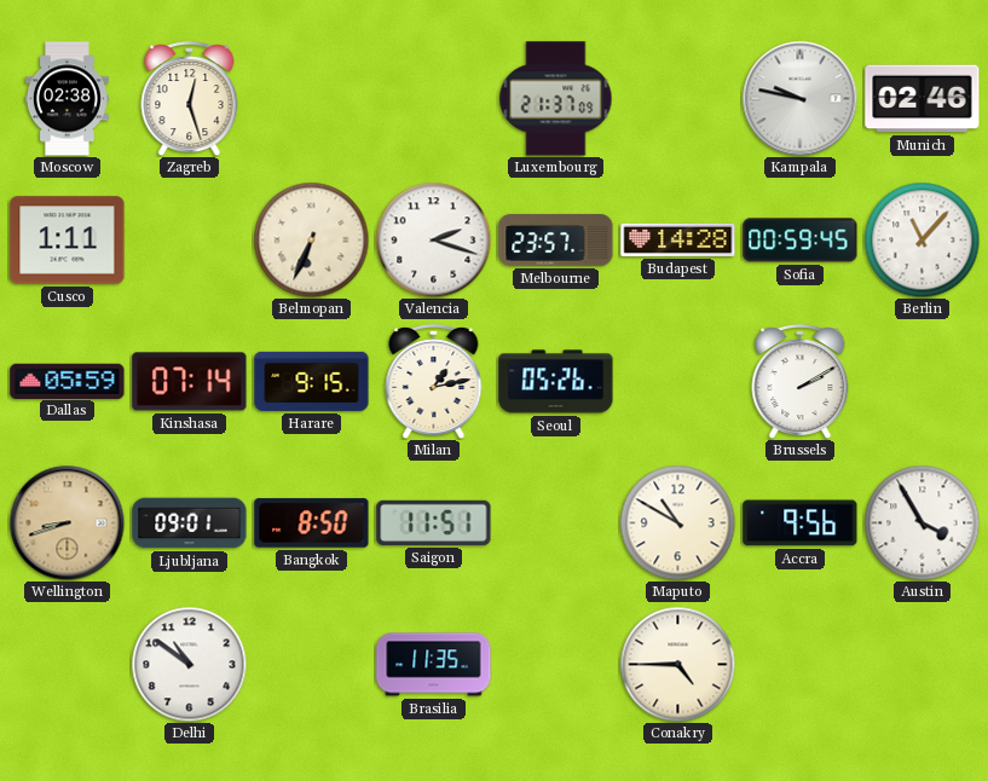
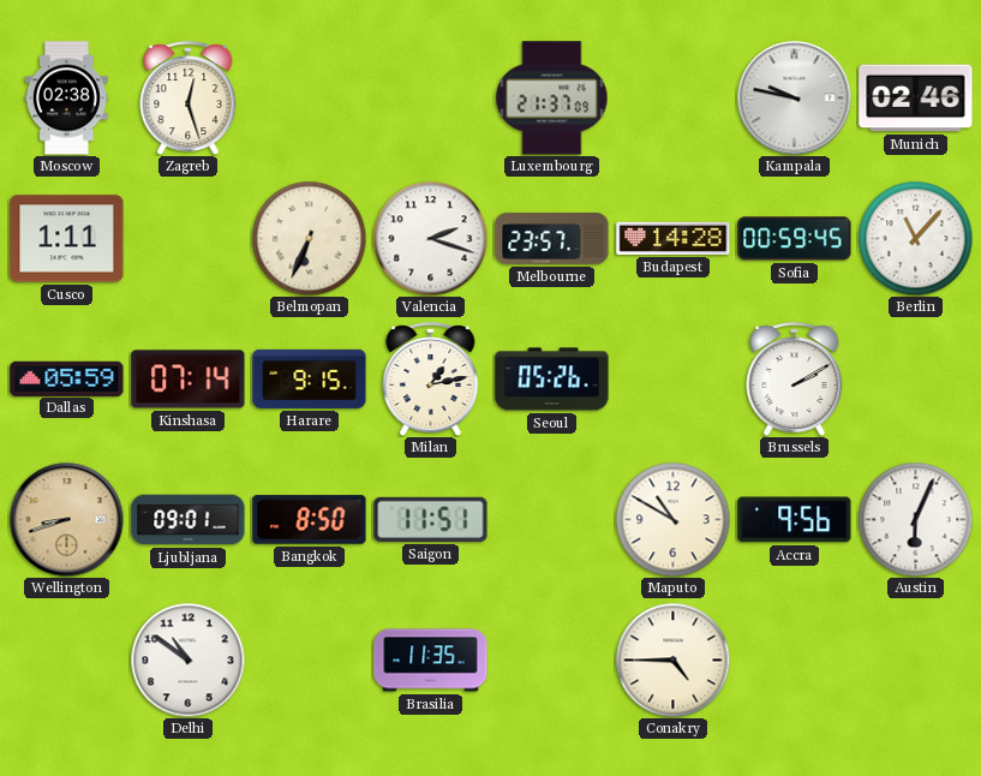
Austin: 3:55 -> 6:04
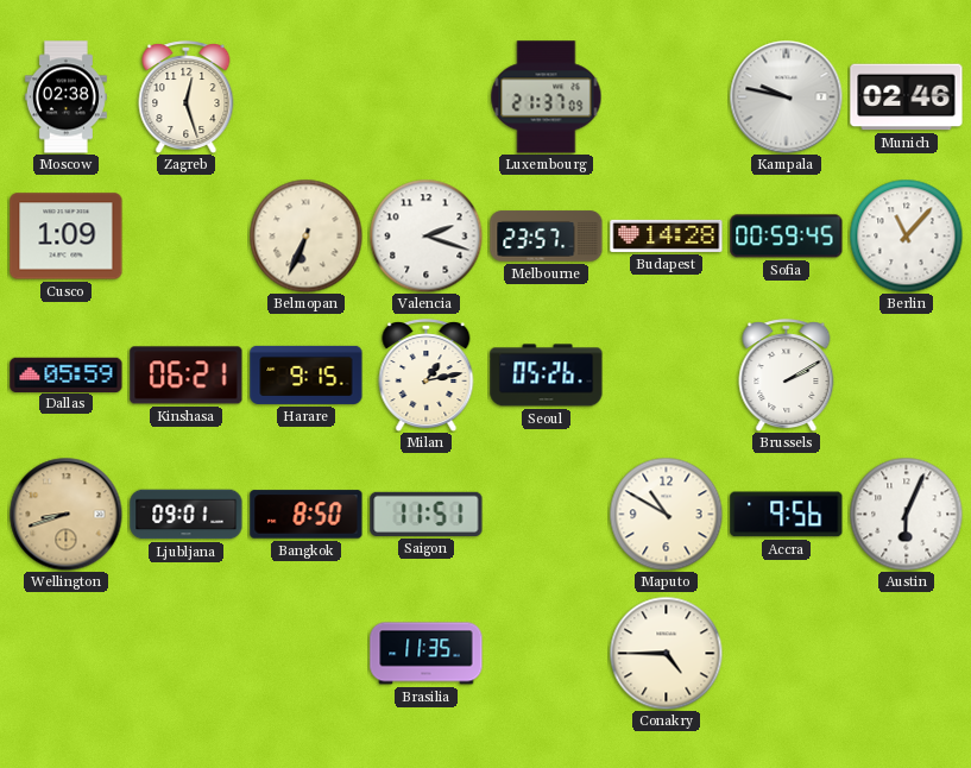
Cusco: 1:11 -> 1:09
Kinshasa: 07:14 -> 06:21
Delhi: 10:51 -> none
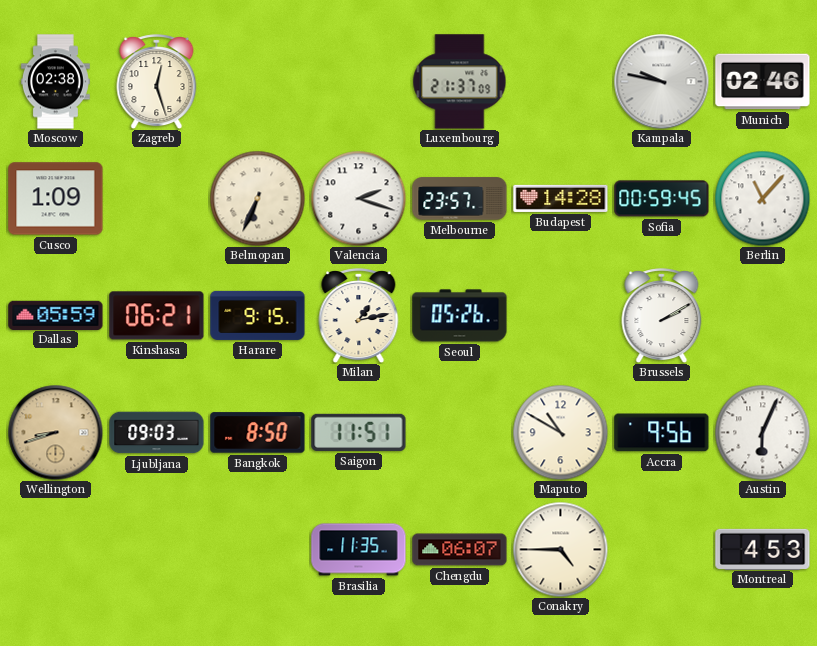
Ljubljana: 09:01 -> 09:03
Chengdu: none -> 06:07
Montreal: none -> 4:53
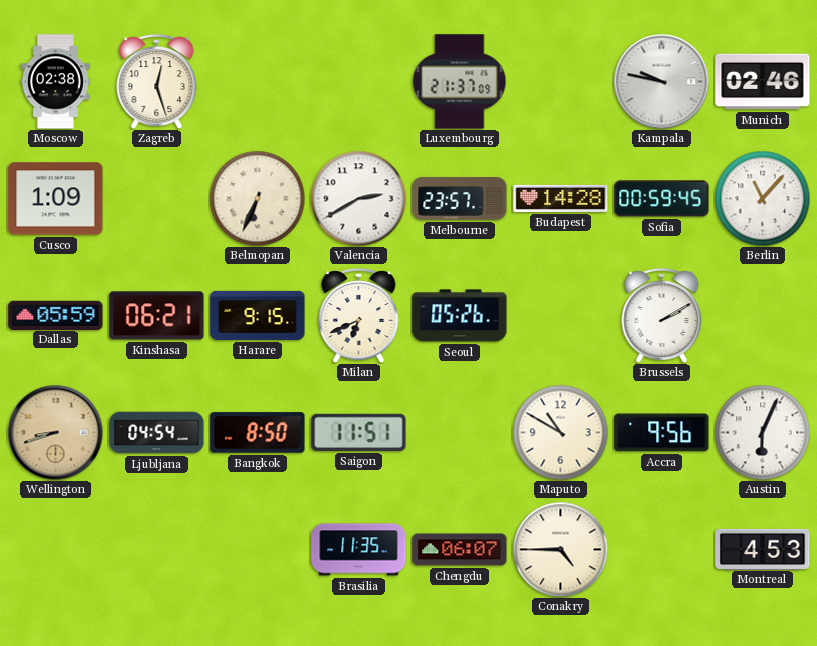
Valencia: 2:18 -> 2:40
Milan: 1:13 -> 6:41
Ljubljana: 09:03 -> 04:54
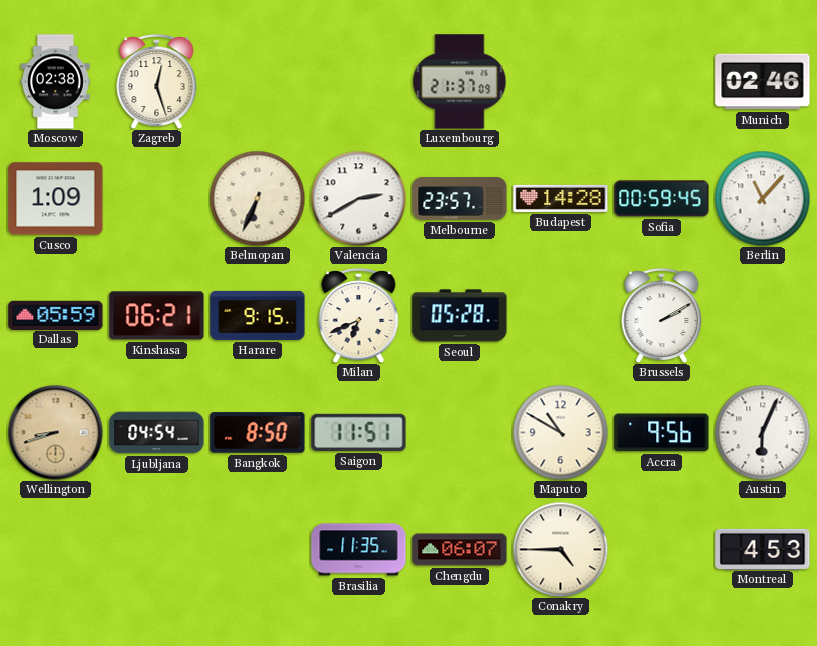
Kampala: 9:47 -> none
Seoul: 05:26 -> 05:28
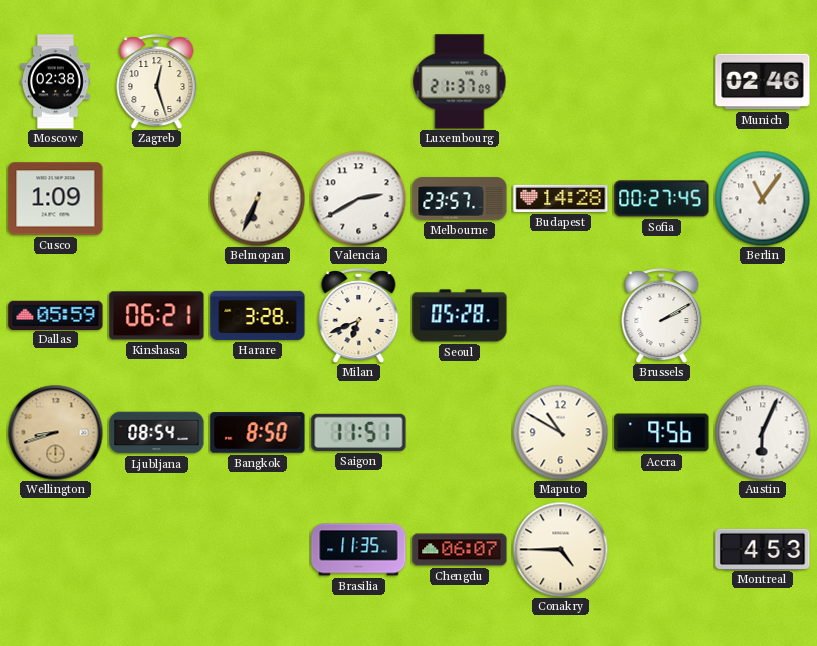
Sofia: 00:59 -> 00:27
Berlin: 11:07 -> 11:06
Harare: 9:15 -> 3:28
Ljubljana: 04:54 -> 08:54
